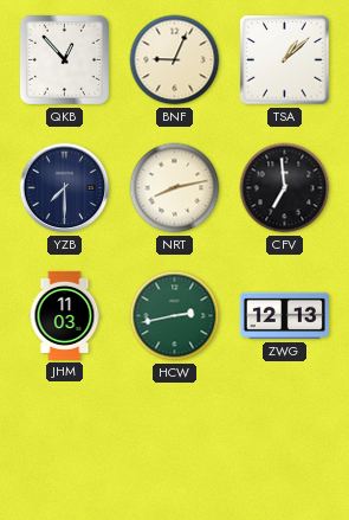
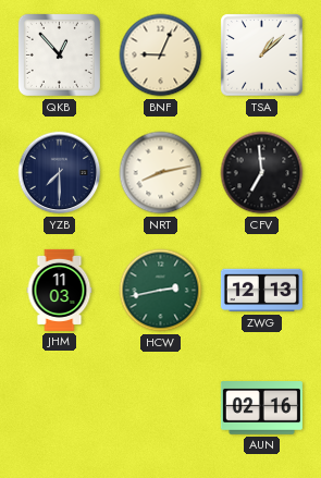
AUN: none -> 02:16
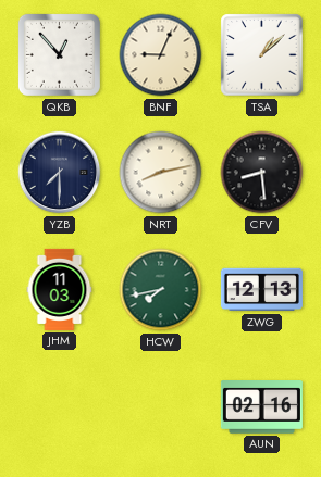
CFV: 6:59 -> 8:29
HCW: 2:43 -> 7:43
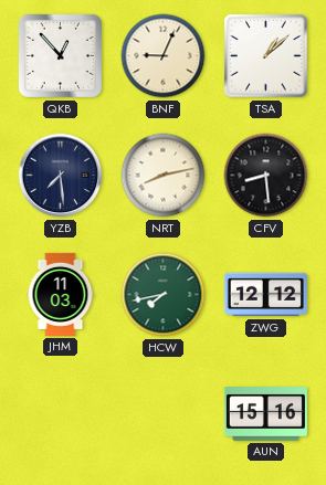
YZB: 7:30 -> 7:29
ZWG: 12:13 -> 12:12
AUN: 02:16 -> 15:16
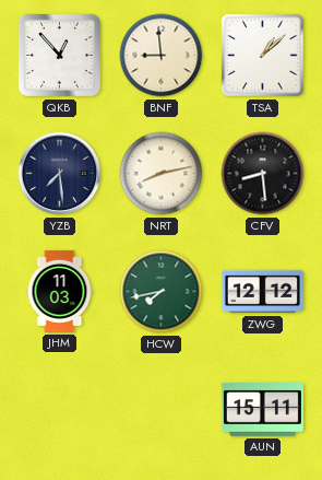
BNF: 9:04 -> 8:59
AUN: 15:16 -> 15:11
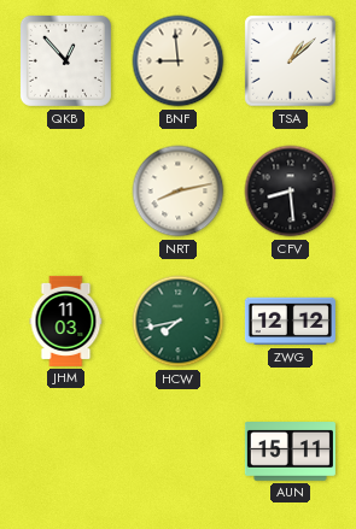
YZB: 7:29 -> none
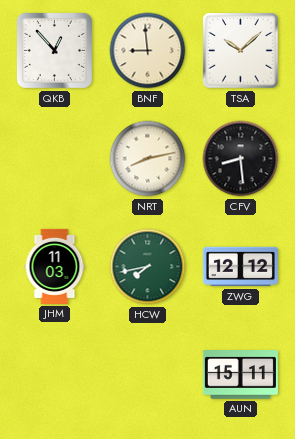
TSA: 1:08 -> 10:08
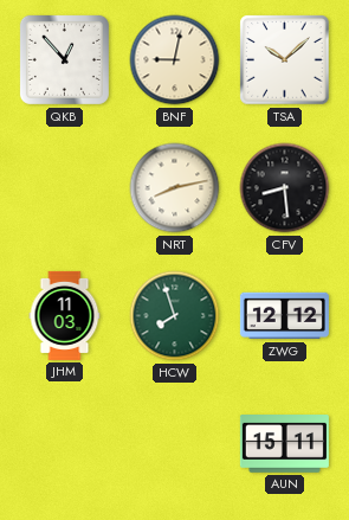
BNF: 8:59 -> 9:02
HCW: 7:43 -> 7:57
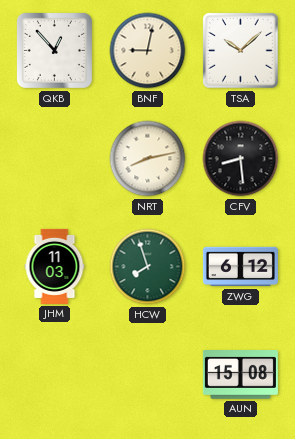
ZWG: 12:12 -> 6:12
AUN: 15:11 -> 15:08
